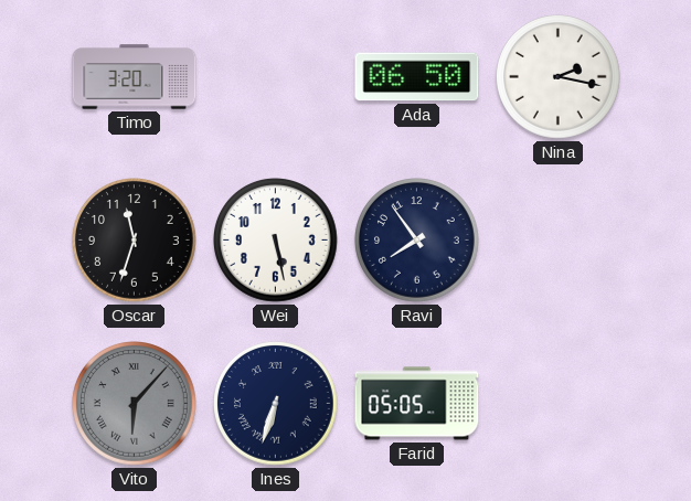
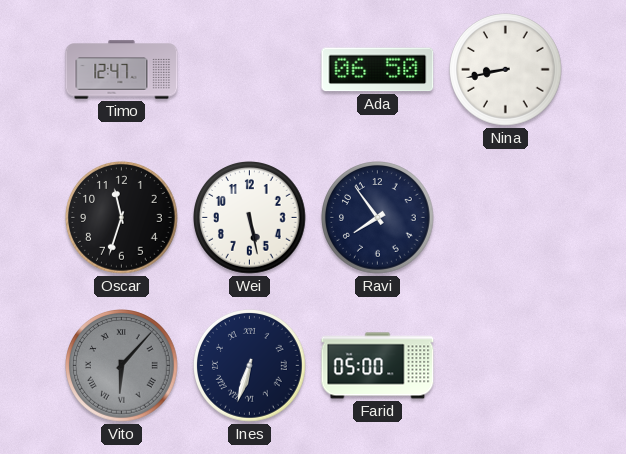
Timo: 3:20 -> 12:47
Nina: 2:17 -> 8:43
Farid: 05:05 -> 05:00
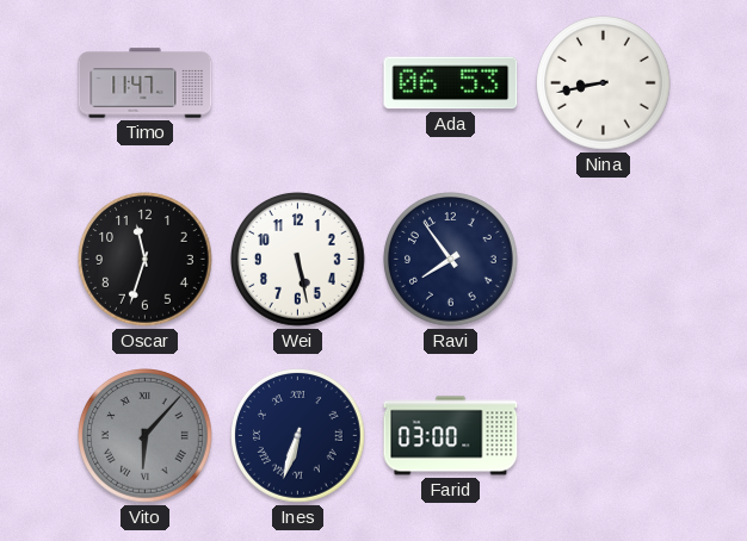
Timo: 12:47 -> 11:47
Ada: 06:50 -> 06:53
Farid: 05:00 -> 03:00
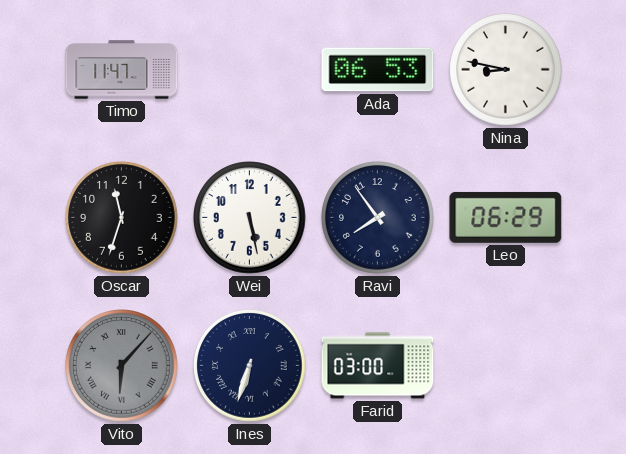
Nina: 8:43 -> 8:47
Leo: none -> 06:29
